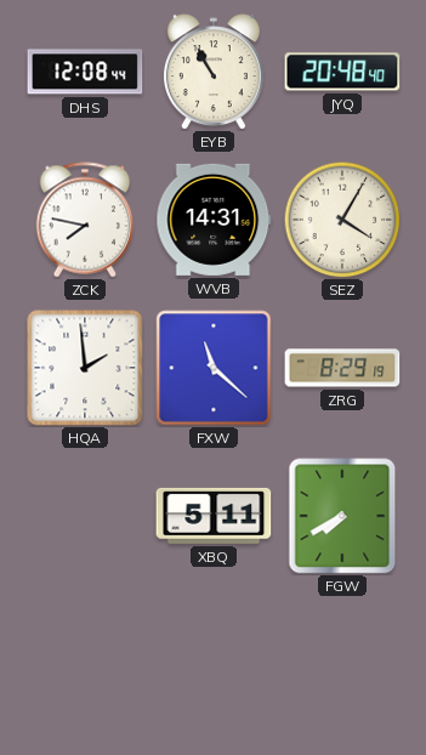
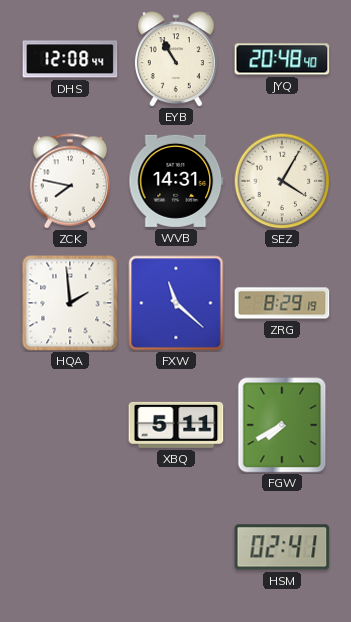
HSM: none -> 02:41
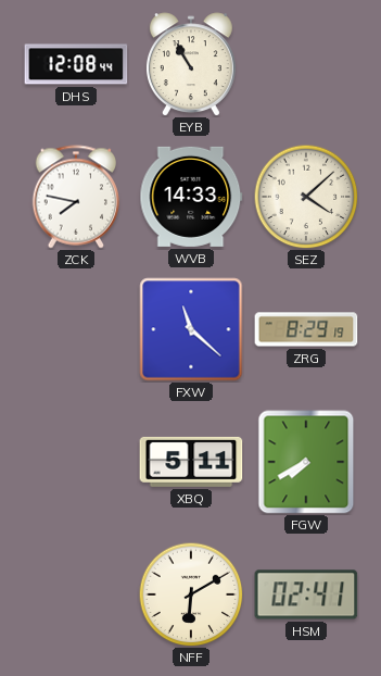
JYQ: 20:48 -> none
WVB: 14:31 -> 14:33
SEZ: 4:05 -> 4:08
HQA: 1:59 -> none
NFF: none -> 6:10
